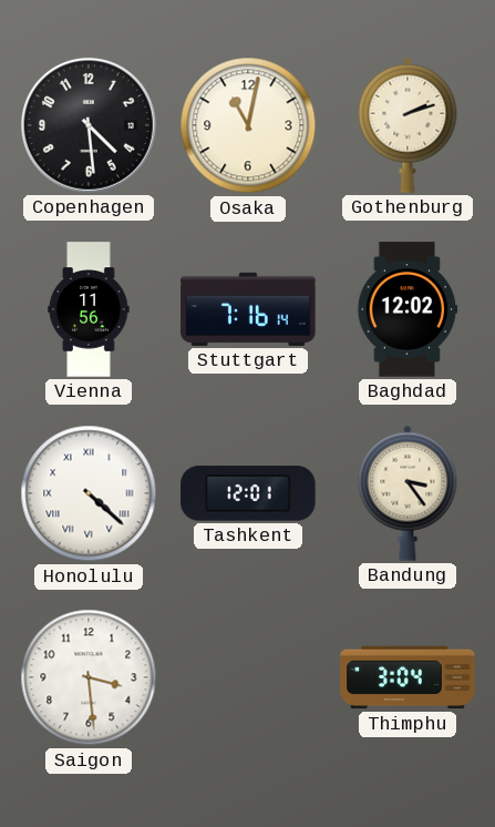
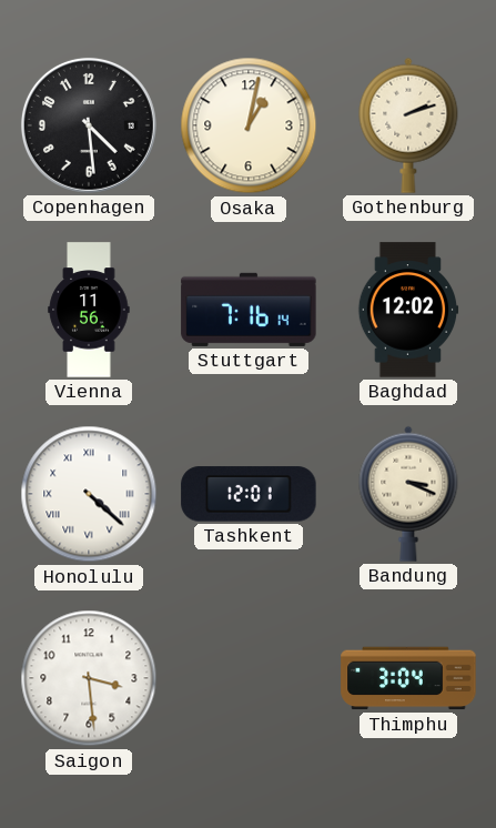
Osaka: 11:02 -> 1:02
Bandung: 3:24 -> 3:19
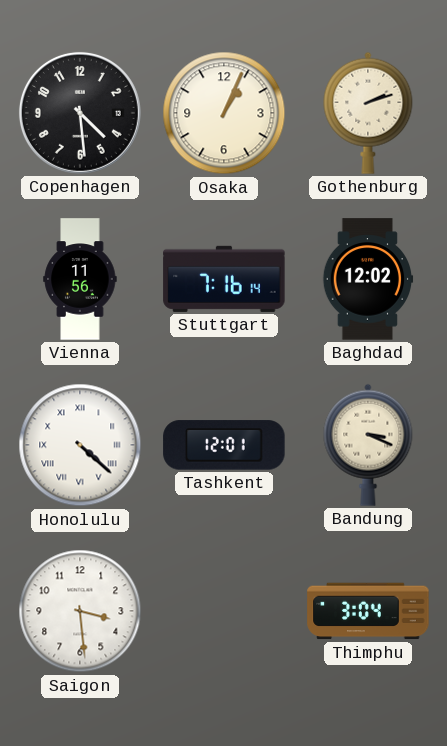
Osaka: 1:02 -> 1:04
